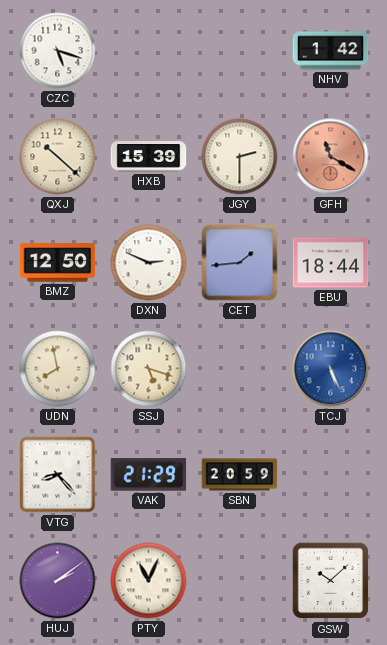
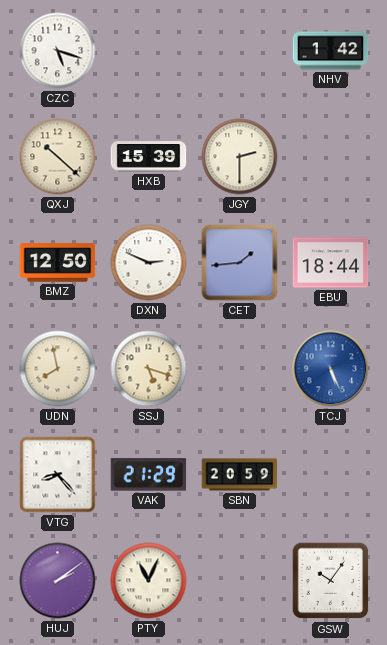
GFH: 11:20 -> none
GSW: 10:08 -> 10:06
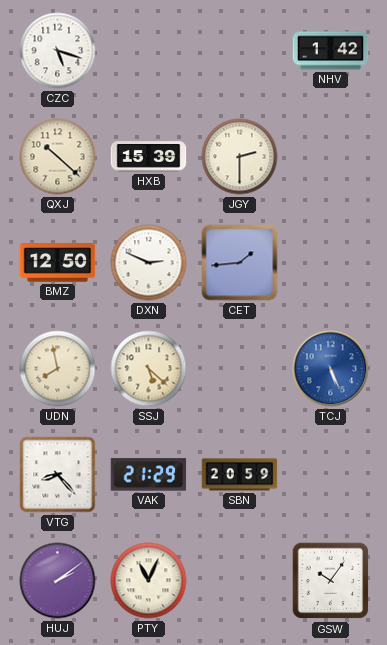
EBU: 18:44 -> none
SSJ: 5:18 -> 5:22
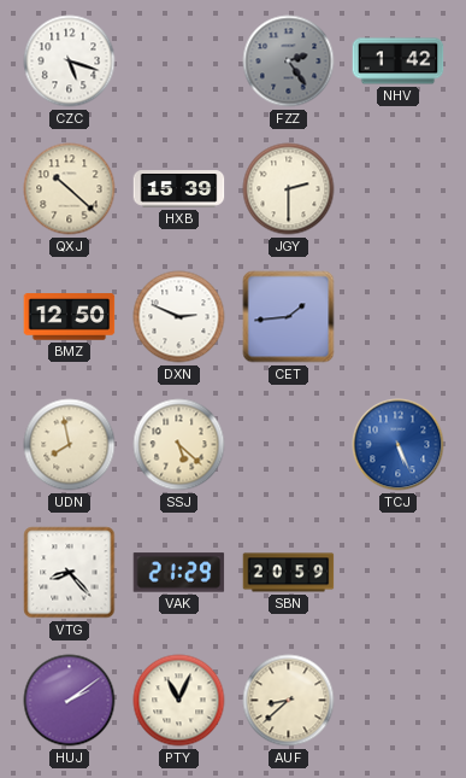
FZZ: none -> 2:24
AUF: none -> 8:38
GSW: 10:06 -> none
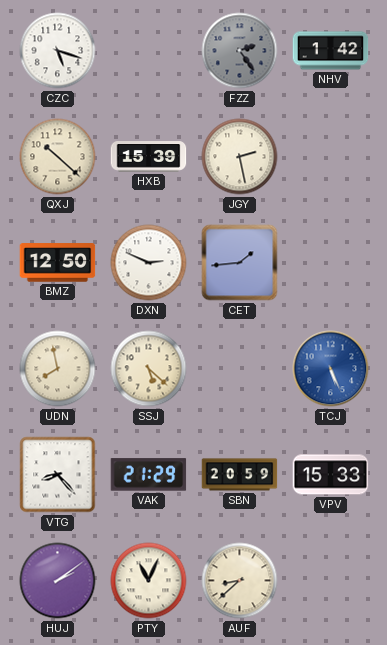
JGY: 2:30 -> 2:28
VPV: none -> 15:33
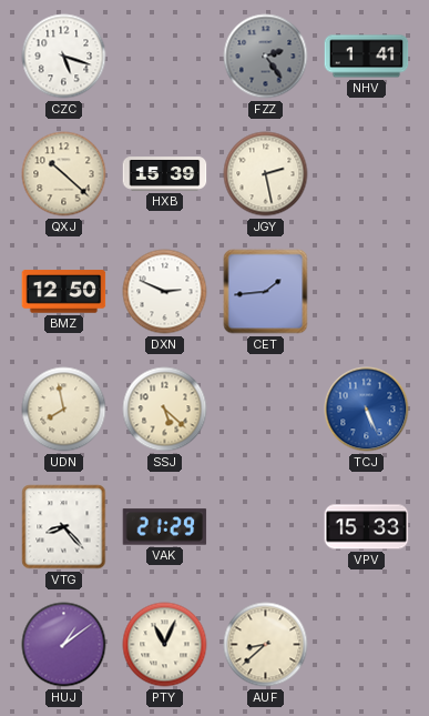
NHV: 1:42 -> 1:41
SBN: 20:59 -> none
HUJ: 2:09 -> 1:09
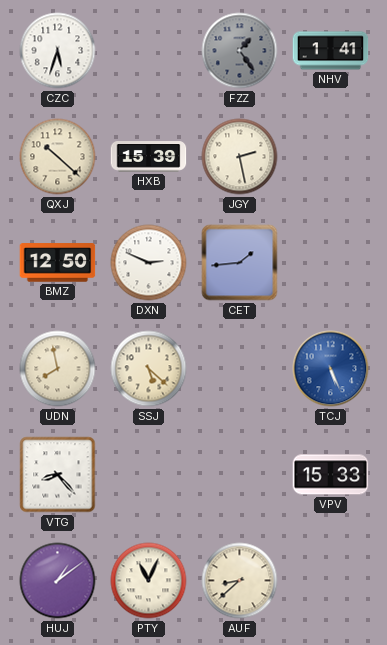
CZC: 5:18 -> 5:33
FZZ: 2:24 -> 1:24
VAK: 21:29 -> none
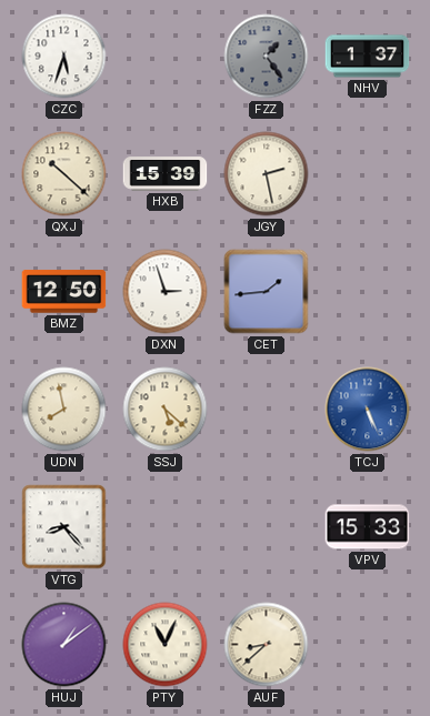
NHV: 1:41 -> 1:37
DXN: 2:49 -> 2:57
